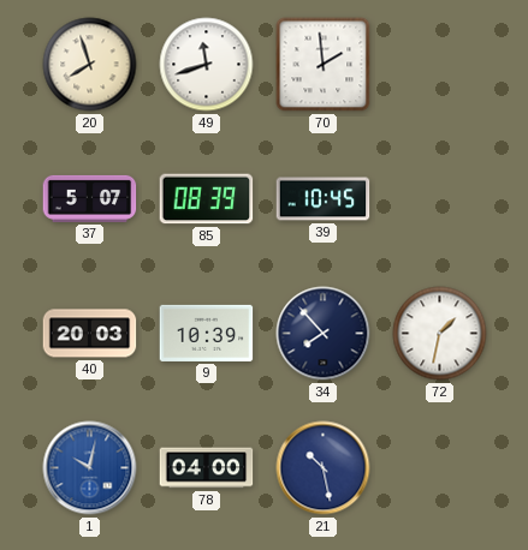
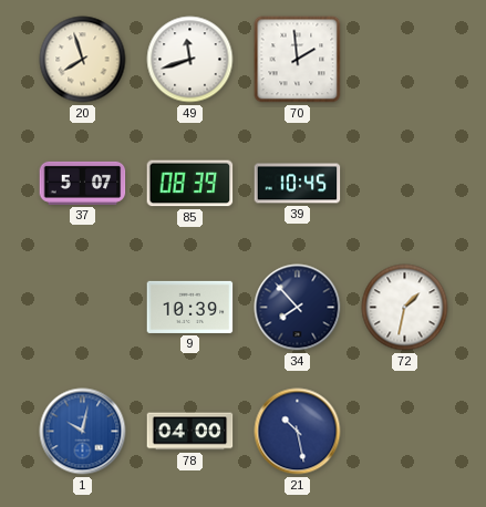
40: 20:03 -> none
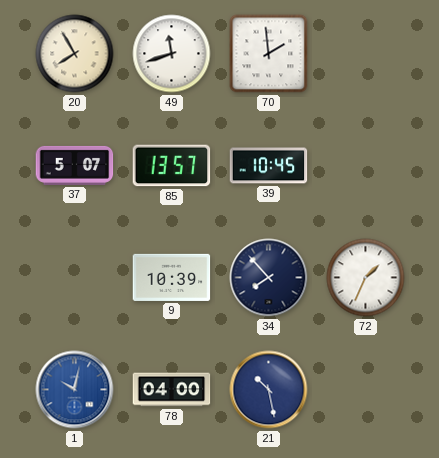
20: 7:57 -> 7:55
85: 08:39 -> 13:57
72: 1:32 -> 1:34
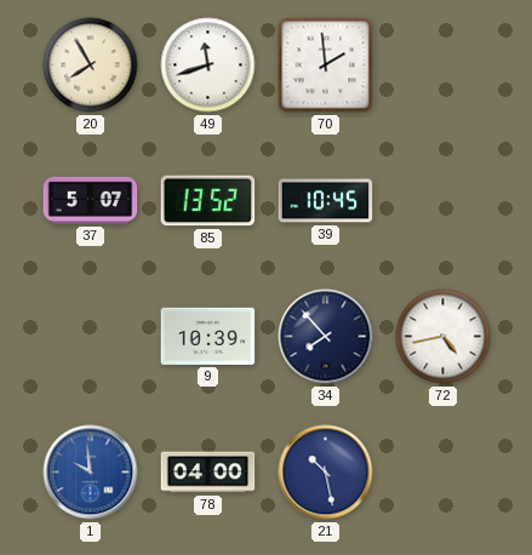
85: 13:57 -> 13:52
72: 1:34 -> 4:43
1: 10:02 -> 9:59
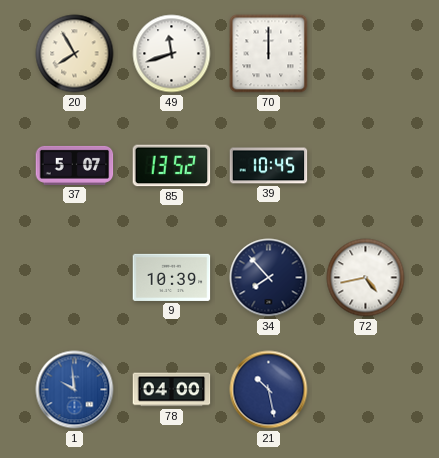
70: 1:59 -> 12:00
